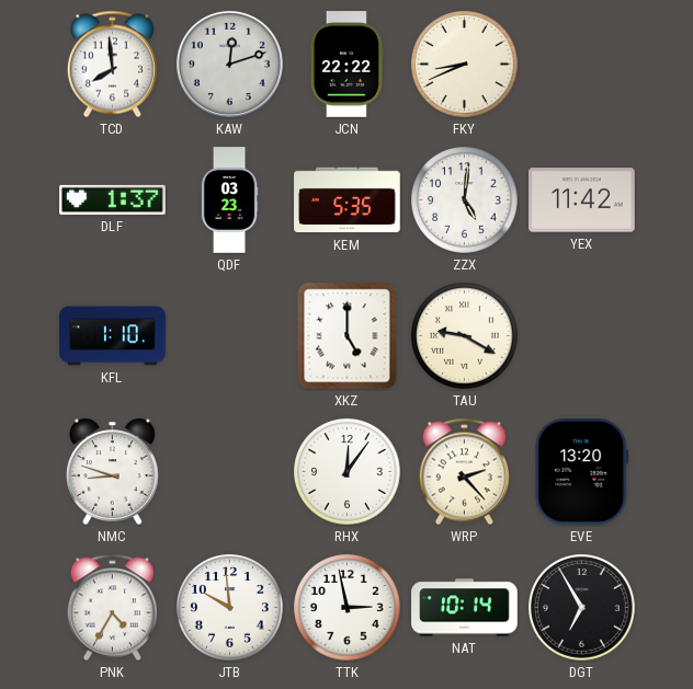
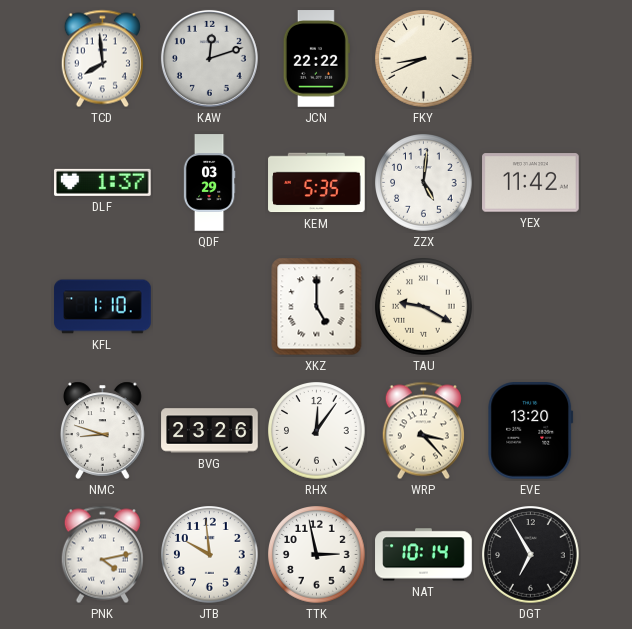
QDF: 03:23 -> 03:29
BVG: none -> 23:26
WRP: 2:23 -> 3:23
PNK: 4:35 -> 4:13
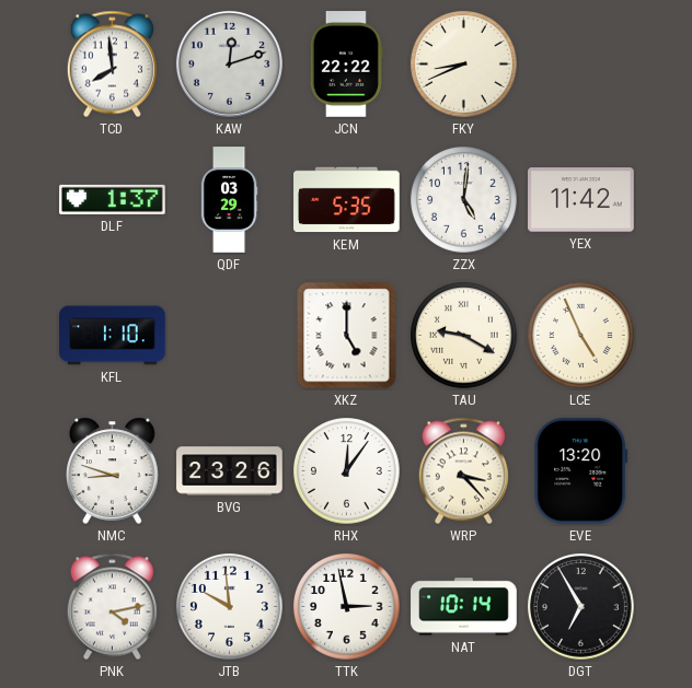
LCE: none -> 4:56
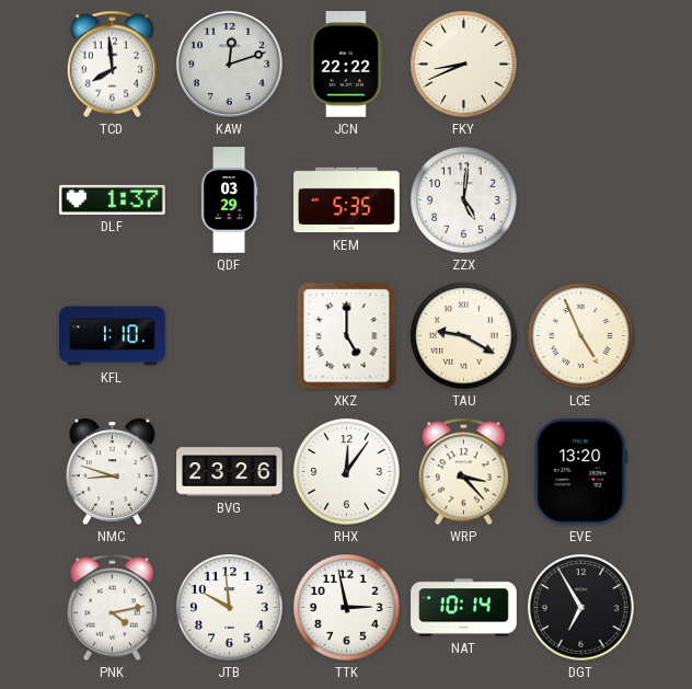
YEX: 11:42 -> none
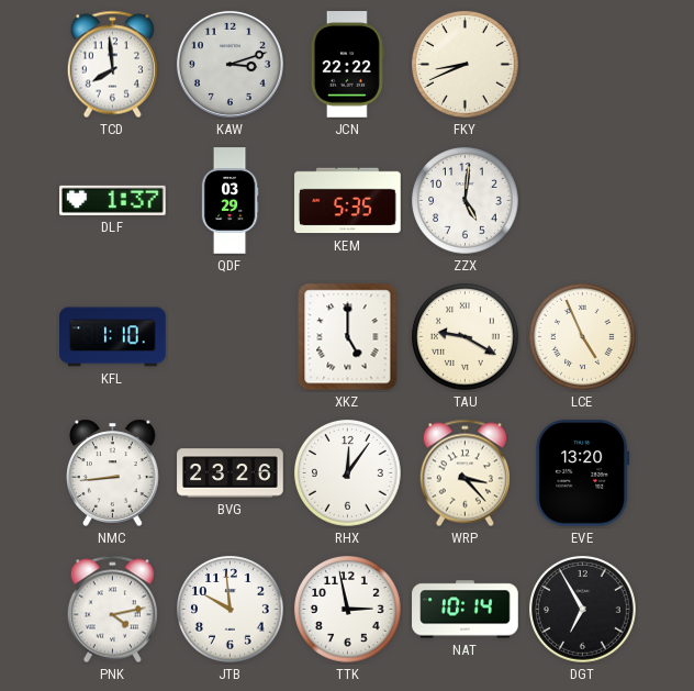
KAW: 12:12 -> 3:12
NMC: 8:48 -> 8:44
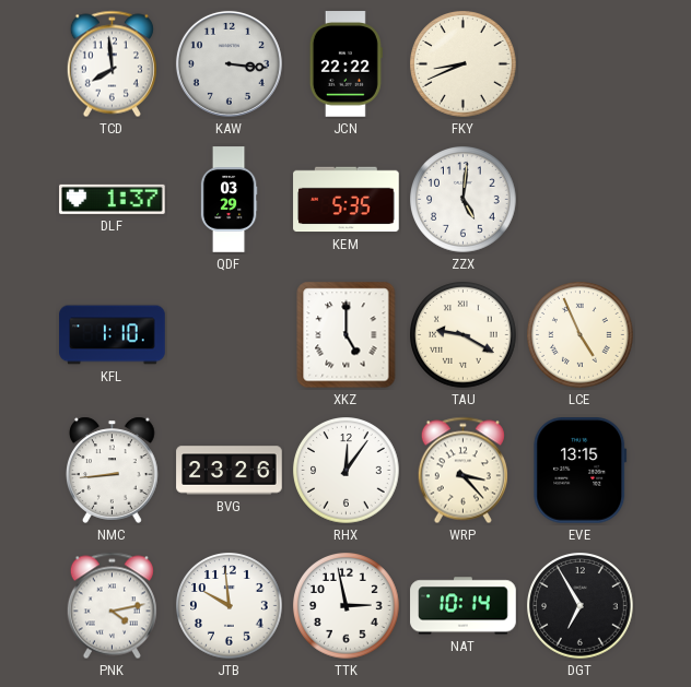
KAW: 3:12 -> 3:16
EVE: 13:20 -> 13:15
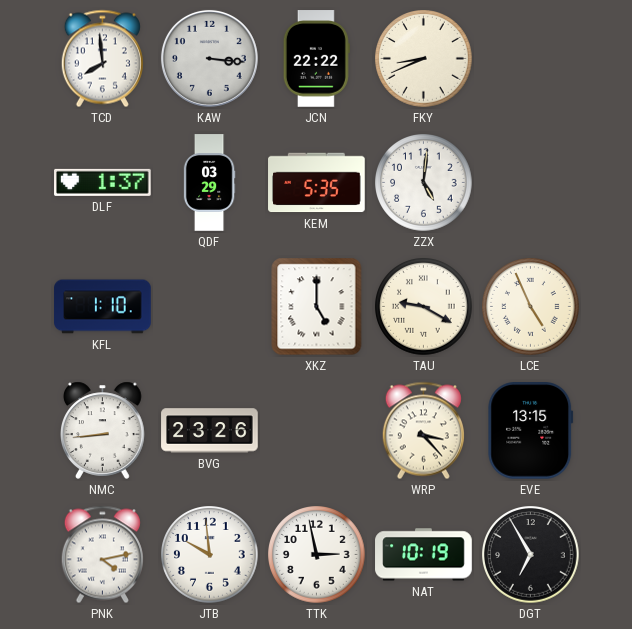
RHX: 12:06 -> none
NAT: 10:14 -> 10:19
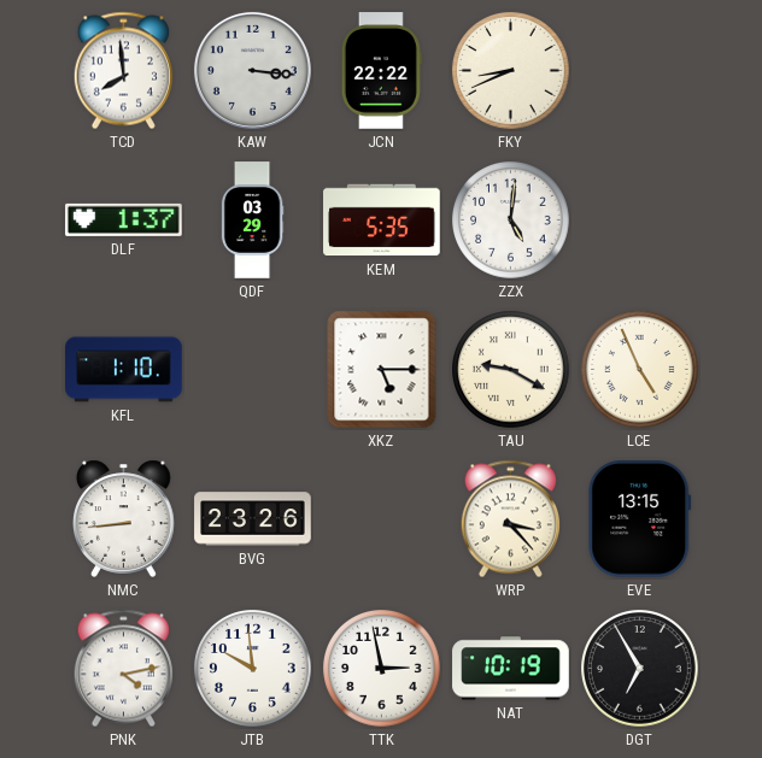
XKZ: 5:00 -> 5:15
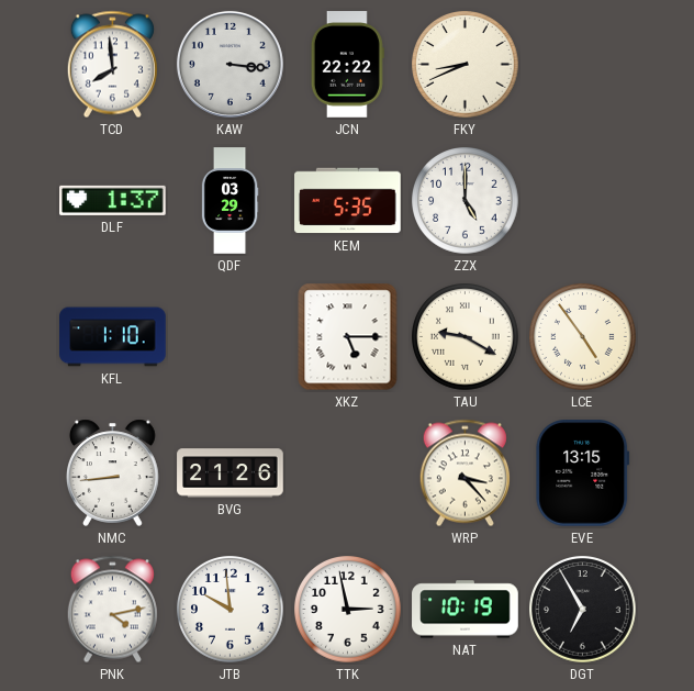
ZZX: 5:01 -> 5:00
LCE: 4:56 -> 4:54
BVG: 23:26 -> 21:26
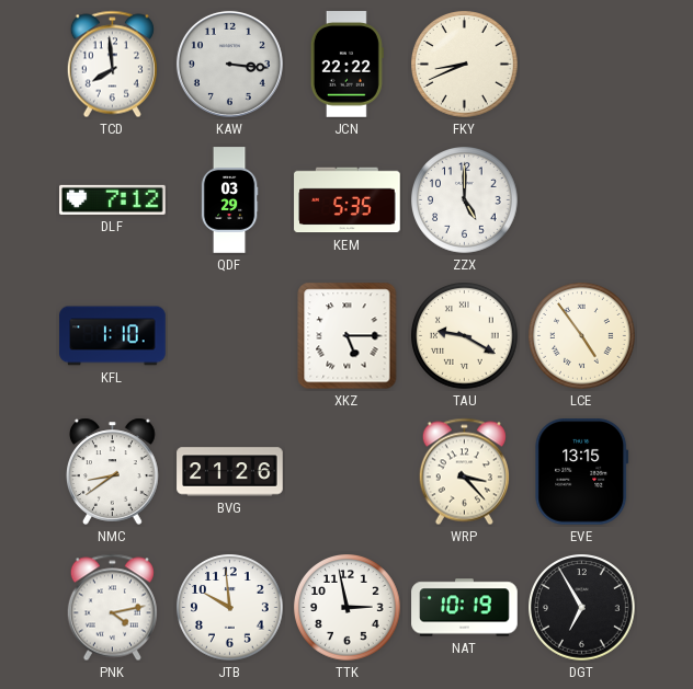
DLF: 1:37 -> 7:12
NMC: 8:44 -> 8:39
